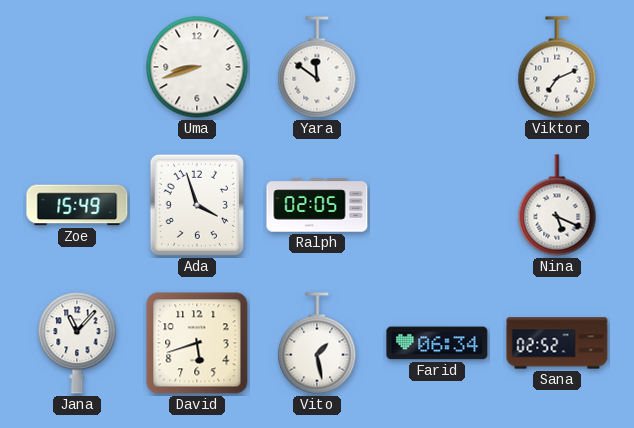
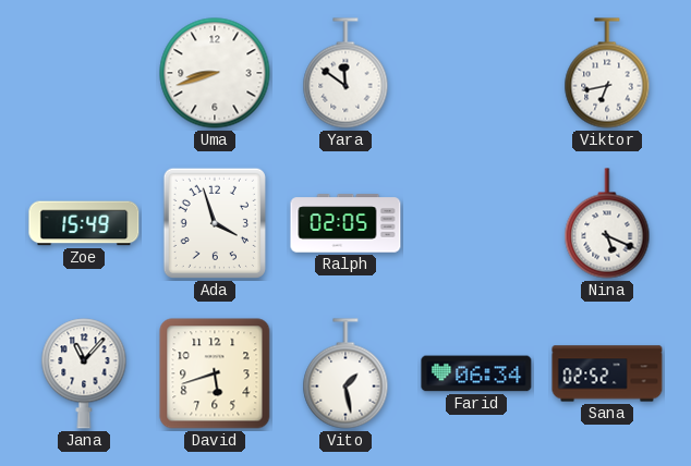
Viktor: 7:11 -> 6:43
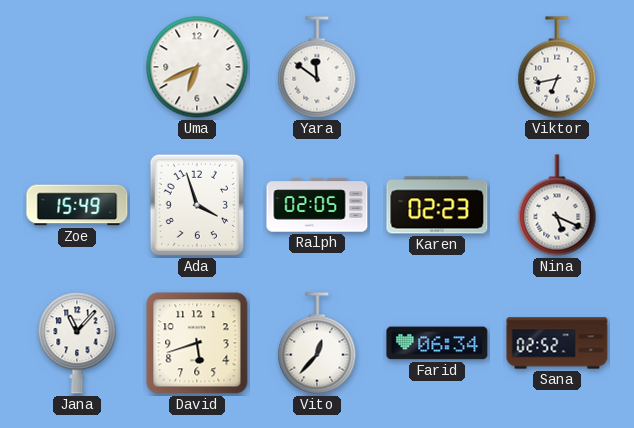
Uma: 8:42 -> 6:41
Karen: none -> 02:23
Vito: 1:28 -> 12:37
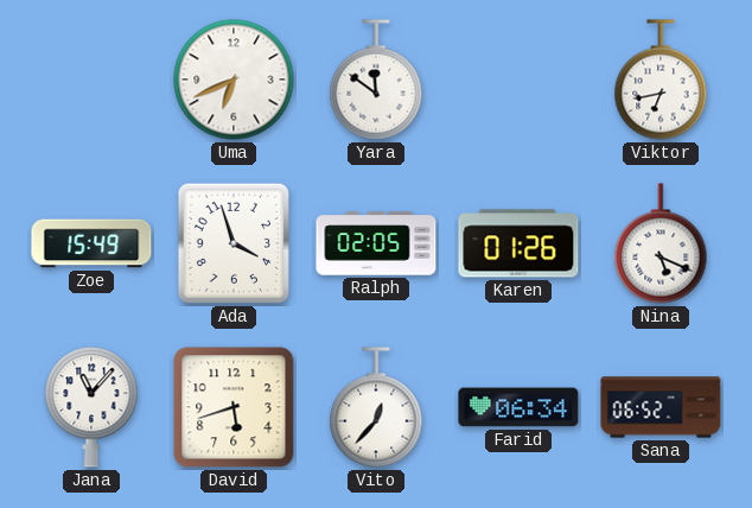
Karen: 02:23 -> 01:26
Sana: 02:52 -> 06:52
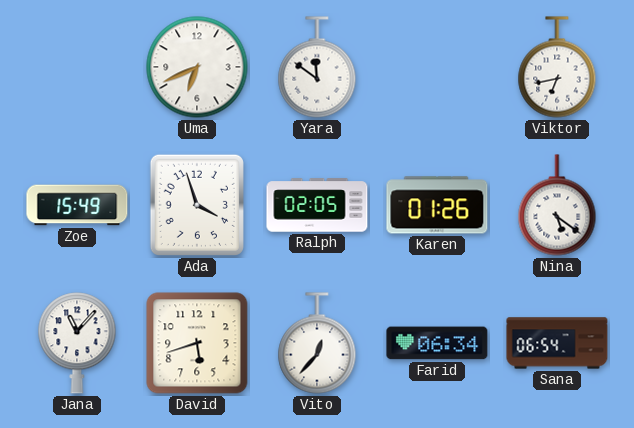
Nina: 5:19 -> 5:21
Sana: 06:52 -> 06:54
